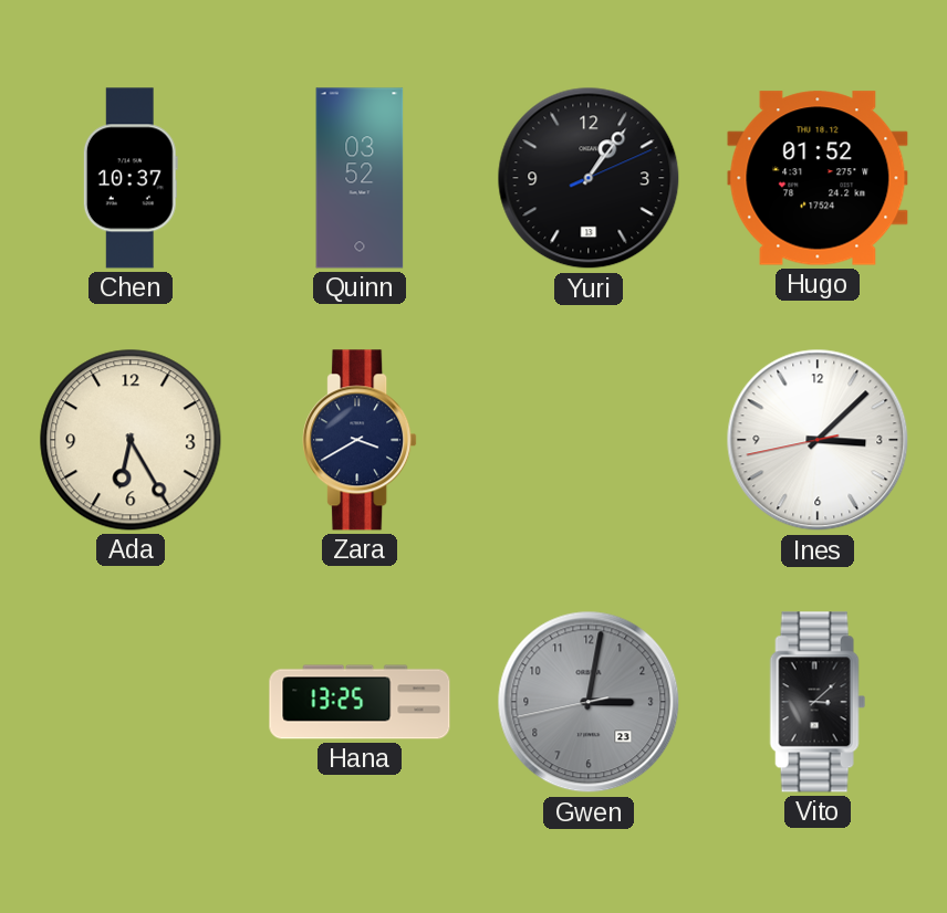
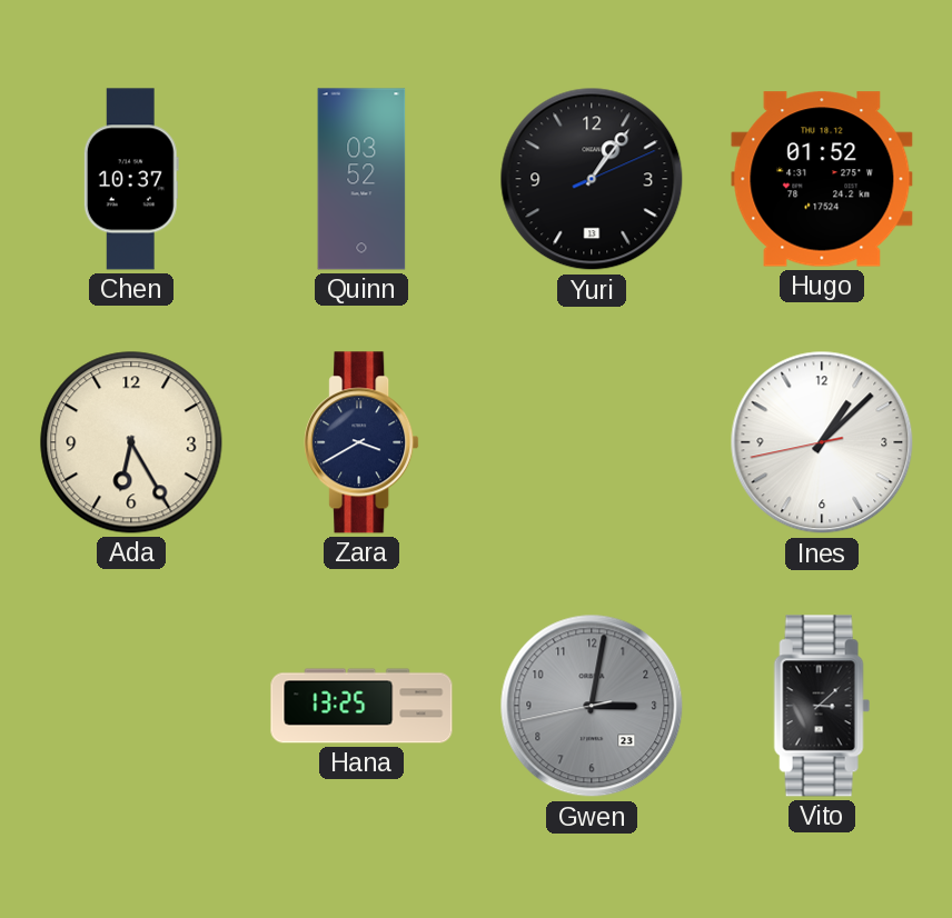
Ines: 3:07 -> 1:07
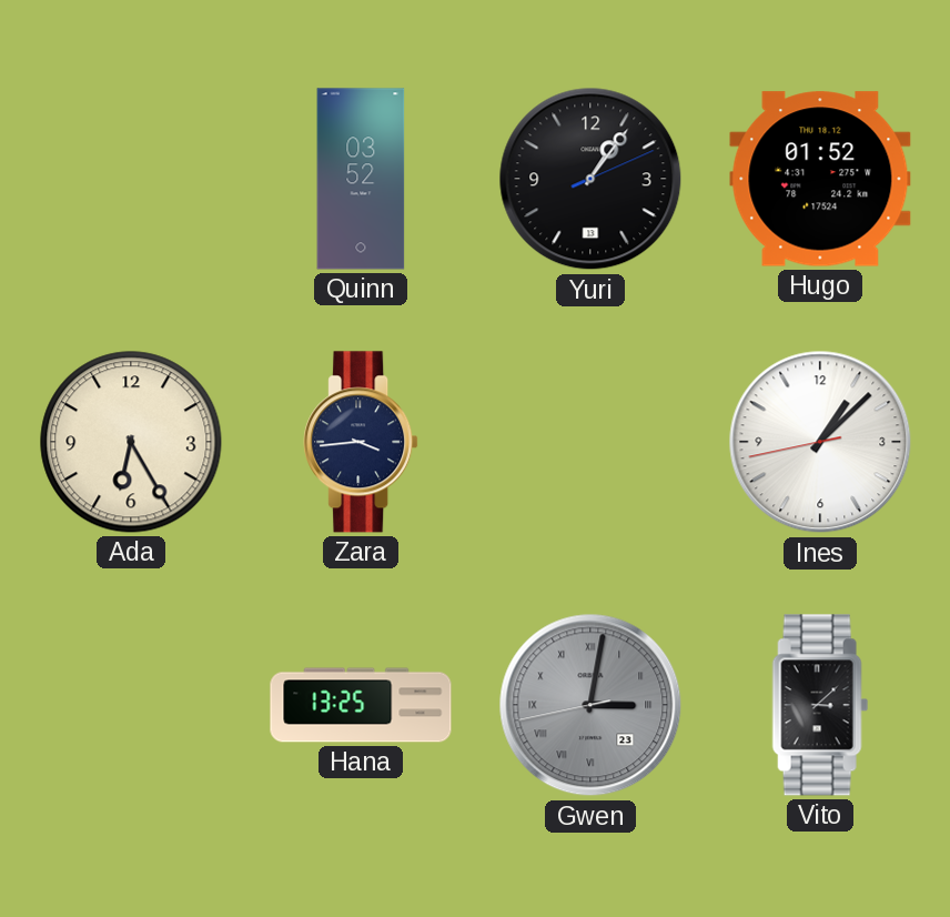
Chen: 10:37 -> none
Zara: 3:40 -> 3:44
Gwen numerals: Arabic -> Roman
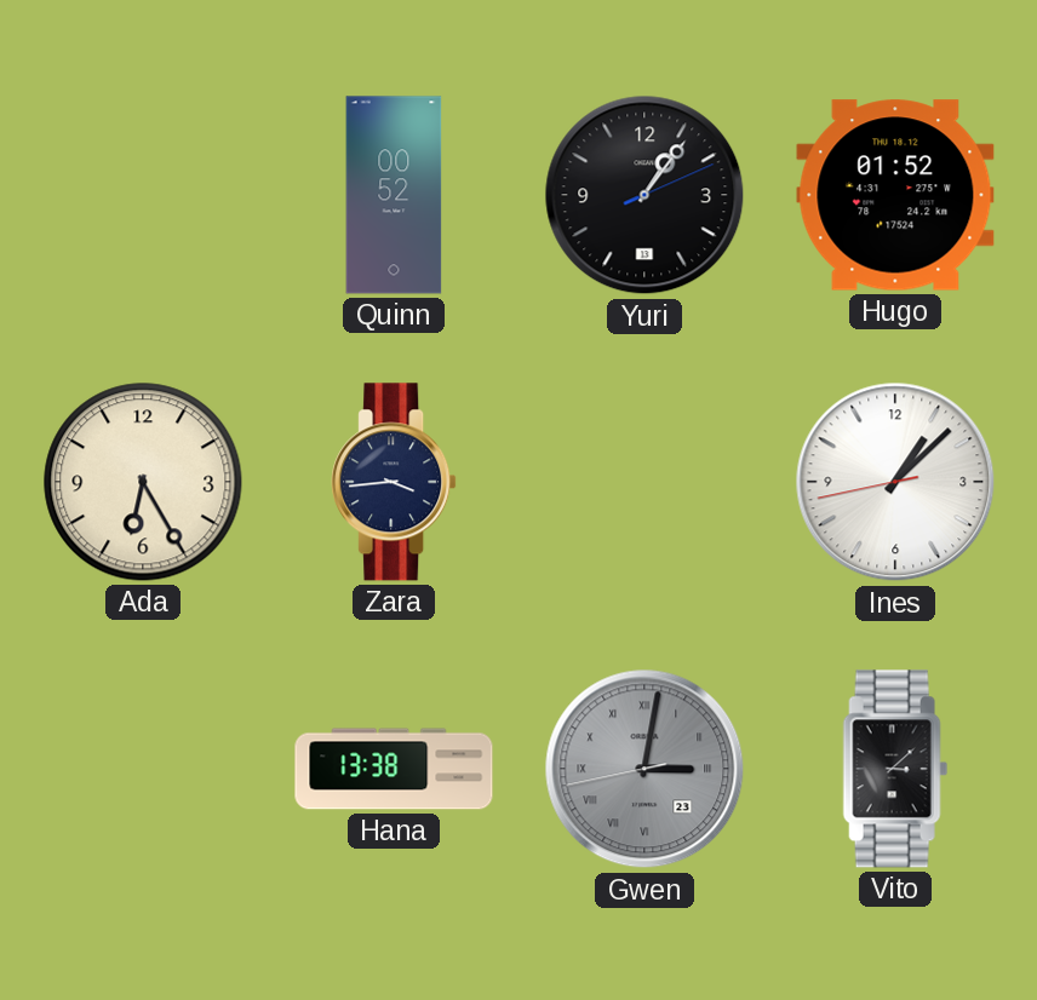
Quinn: 03:52 -> 00:52
Hana: 13:25 -> 13:38
